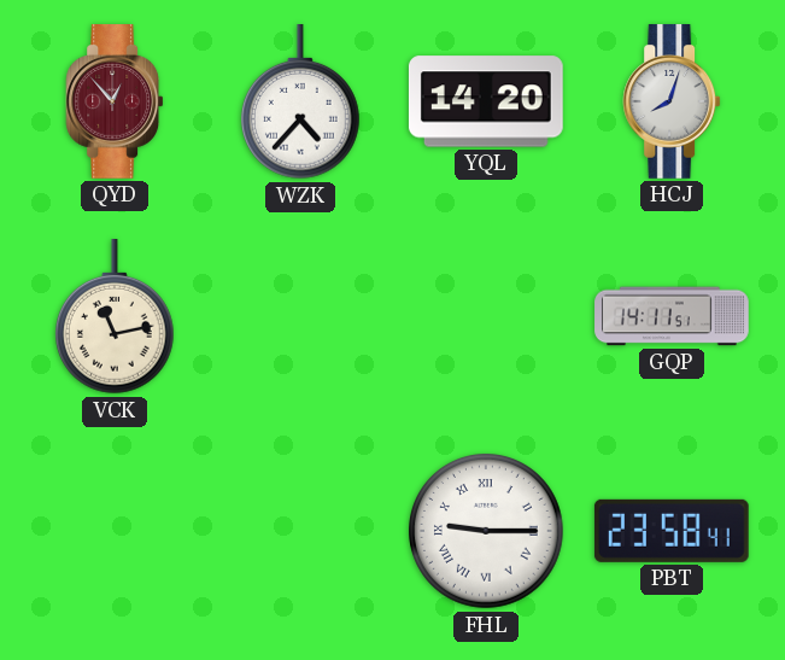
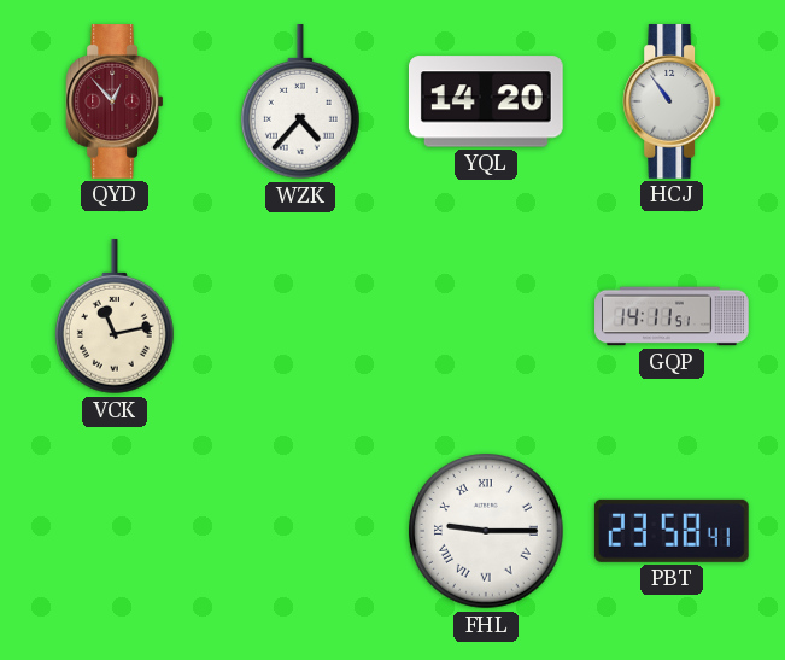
HCJ: 8:03 -> 10:54
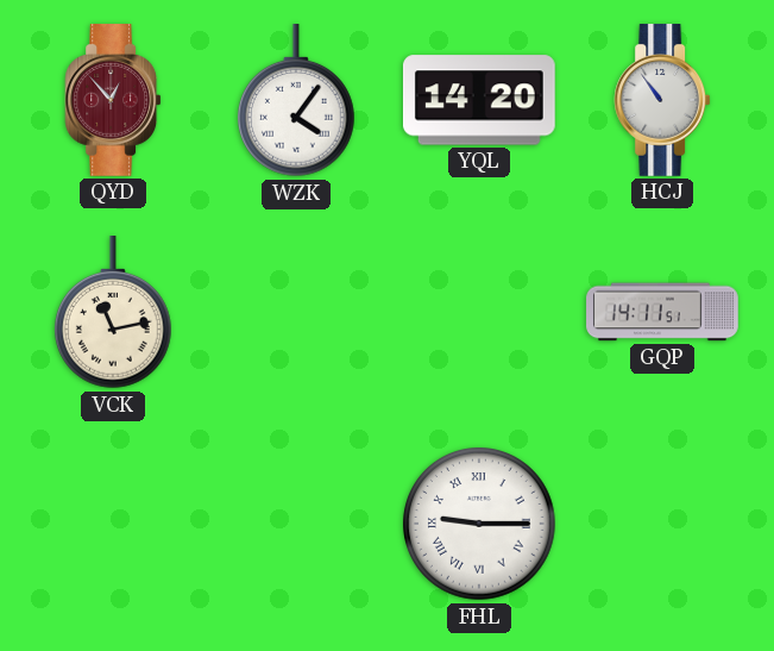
WZK: 4:37 -> 4:06
PBT: 23:58 -> none
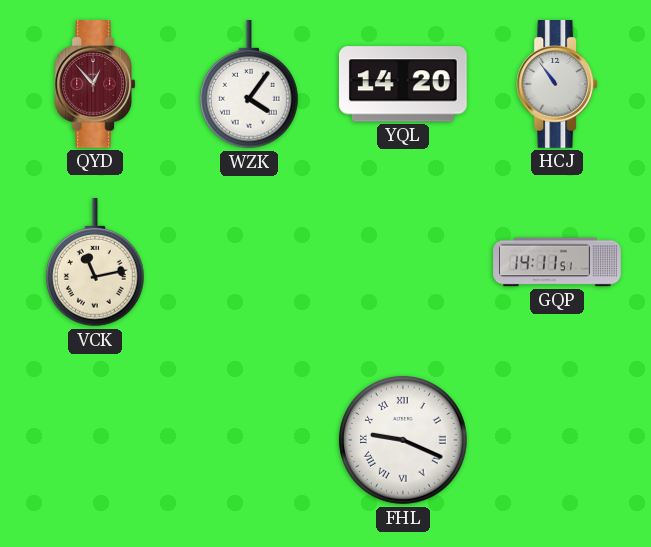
FHL: 9:15 -> 9:19
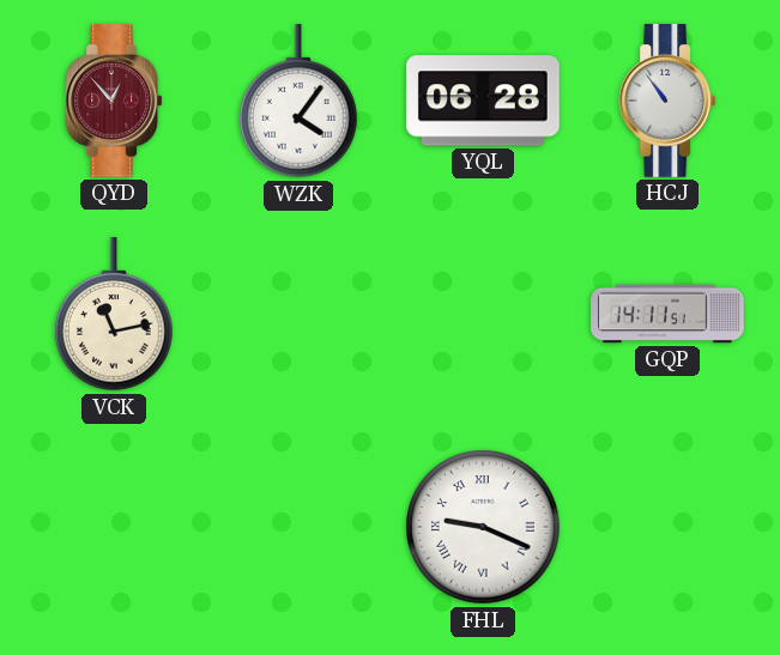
YQL: 14:20 -> 06:28
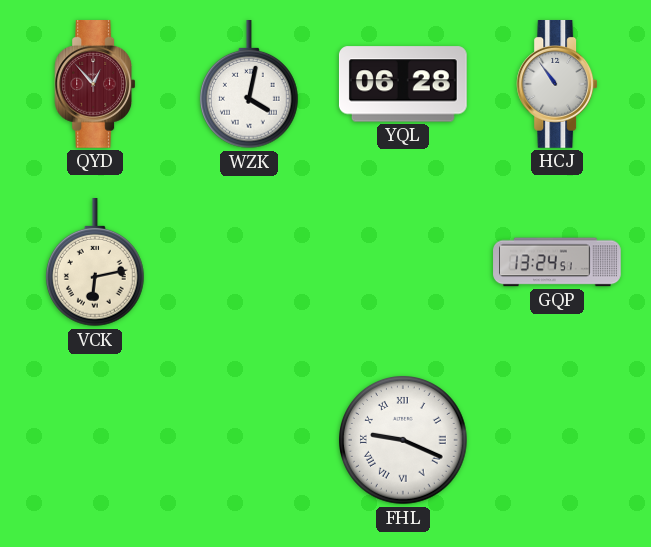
WZK: 4:06 -> 4:02
VCK: 11:13 -> 6:13
GQP: 14:11 -> 13:24
